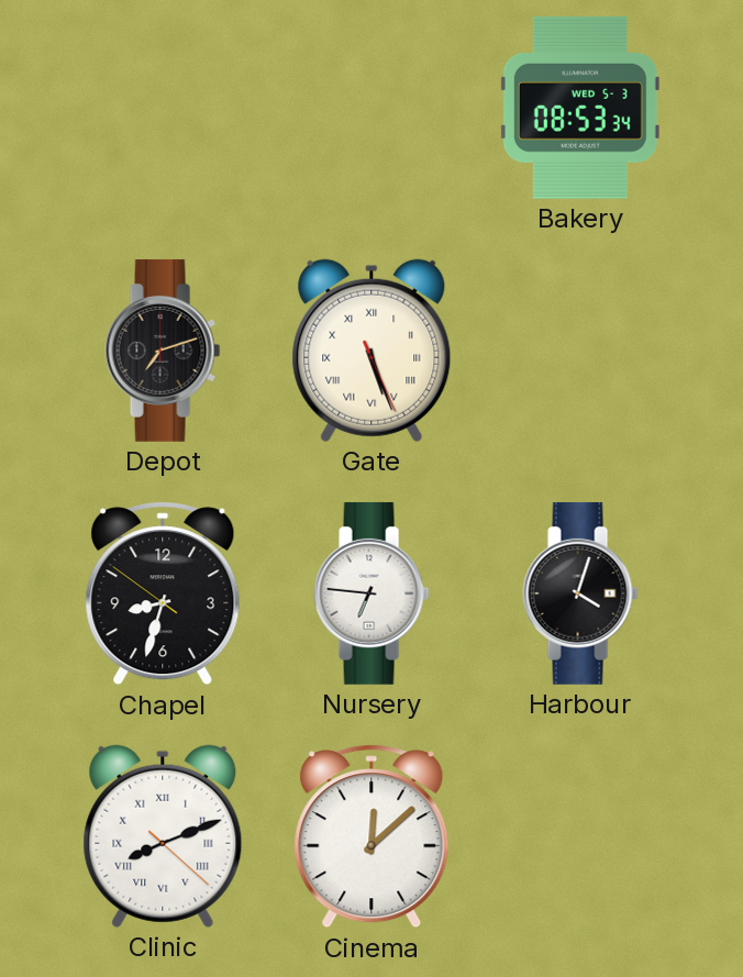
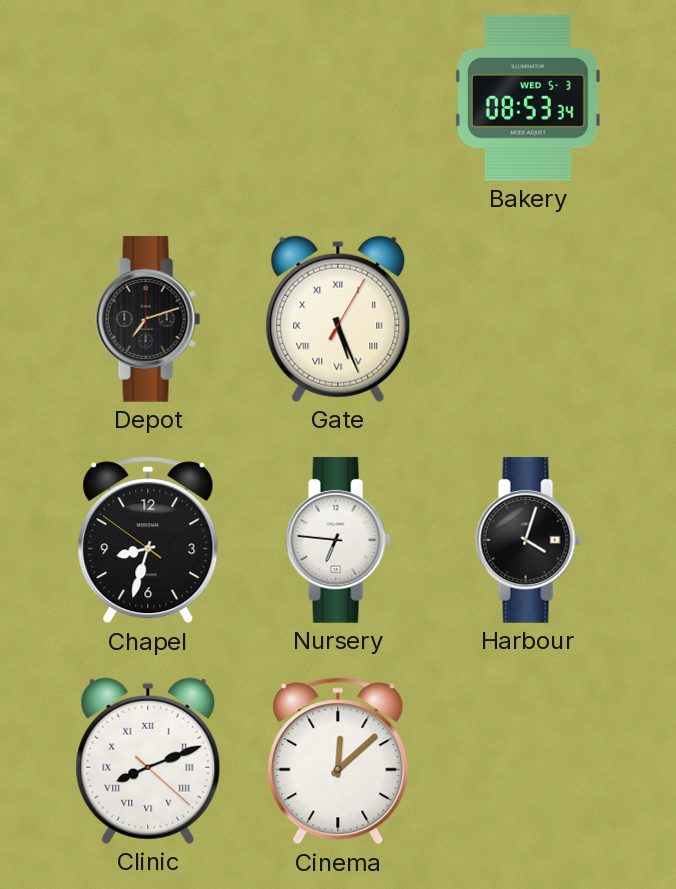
Gate: 5:26:26 -> 5:26:05
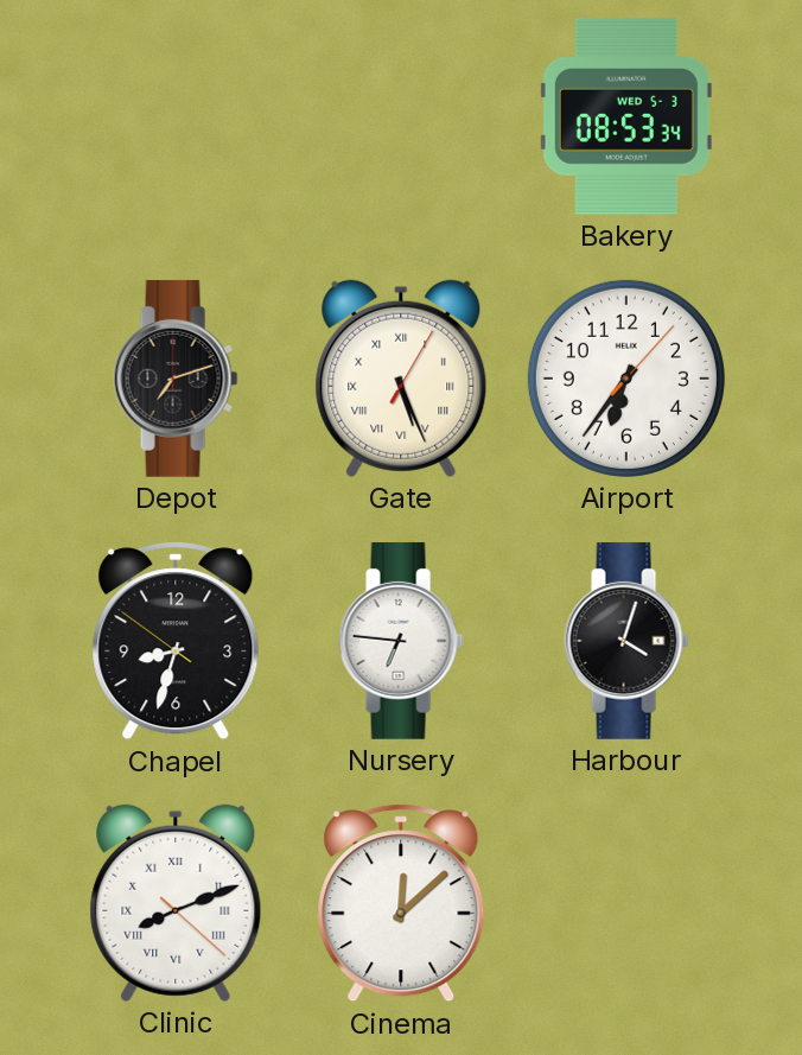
Airport: none -> 6:36
